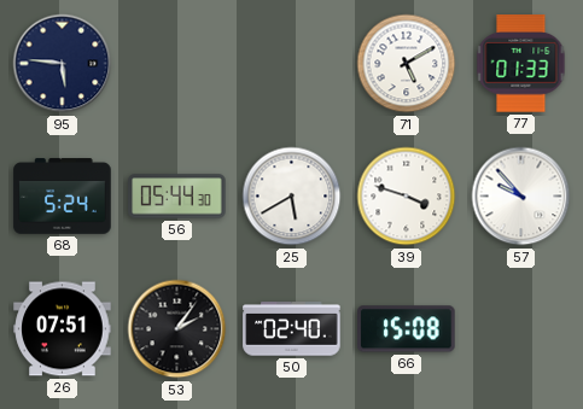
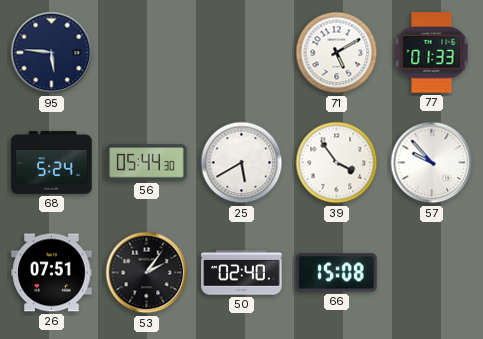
39: 3:48 -> 3:54
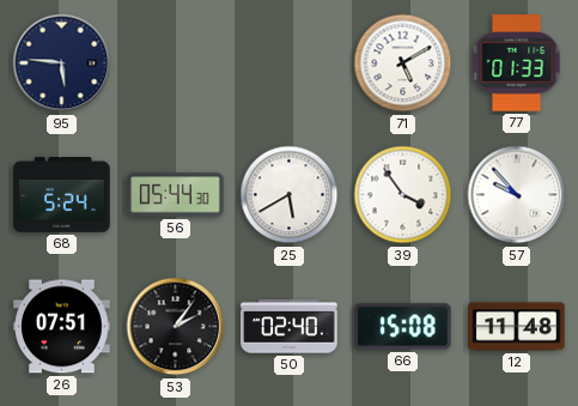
12: none -> 11:48
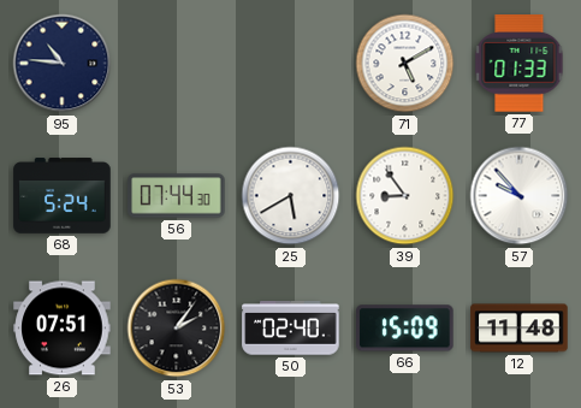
95: 5:46 -> 10:46
56: 05:44 -> 07:44
39: 3:54 -> 8:54
66: 15:08 -> 15:09
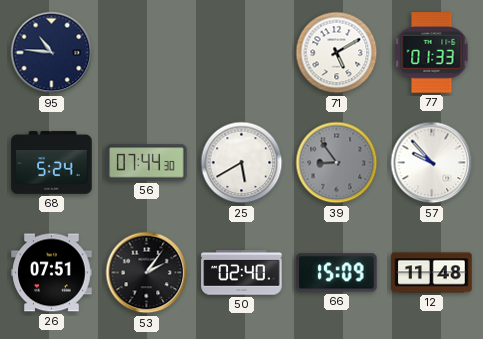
39 dial: white -> grey
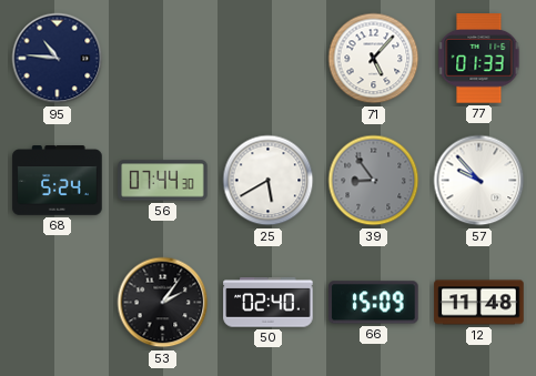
71: 5:10 -> 5:07
26: 07:51 -> none
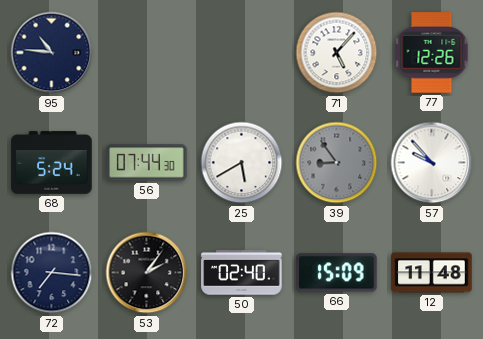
77: 01:33 -> 12:26
72: none -> 7:16
